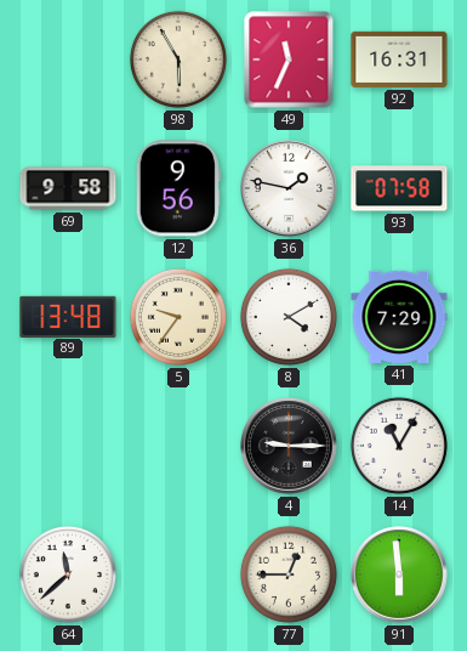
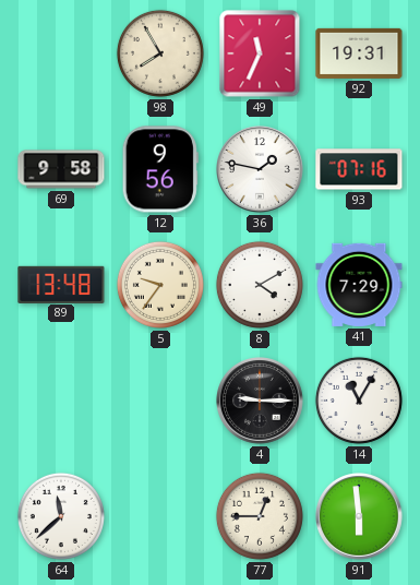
98: 5:55 -> 7:55
92: 16:31 -> 19:31
93: 07:58 -> 07:16
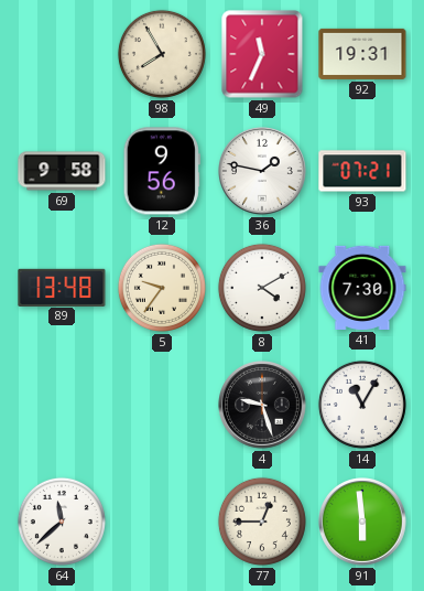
93: 07:16 -> 07:21
41: 7:29 -> 7:30
4: 9:15 -> 9:27
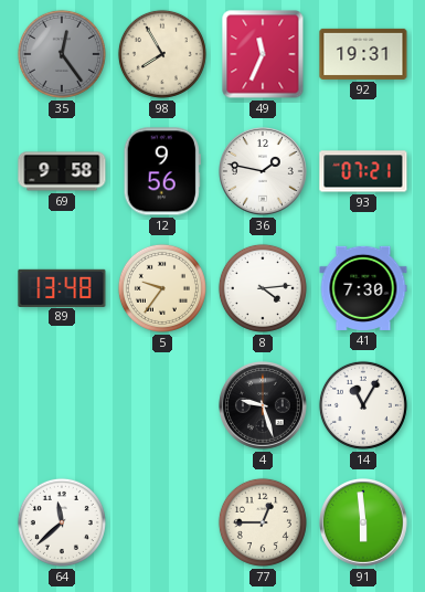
35: none -> 12:24
8: 4:10 -> 4:14
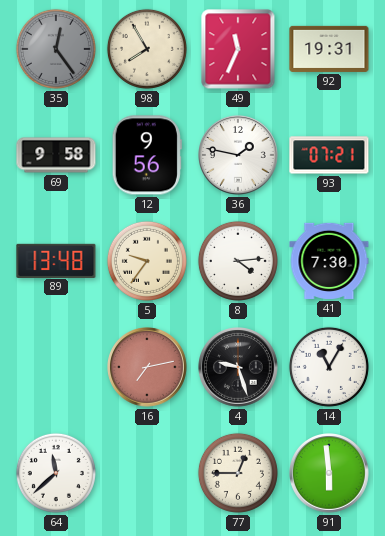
16: none -> 7:13
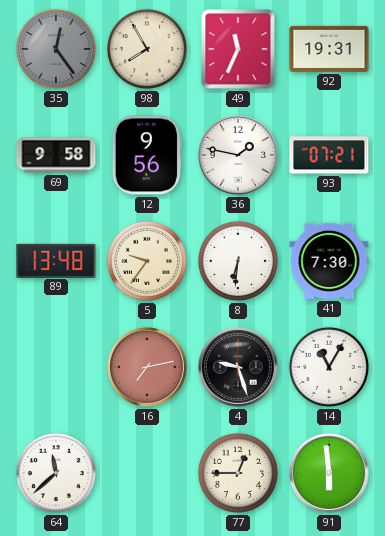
8: 4:14 -> 6:31
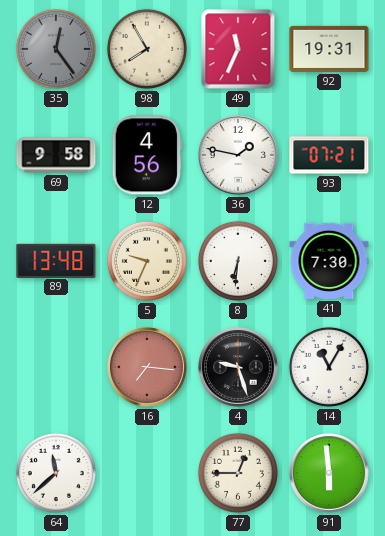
12: 9:56 -> 4:56
5: 9:36 -> 9:34
16: 7:13 -> 7:16
